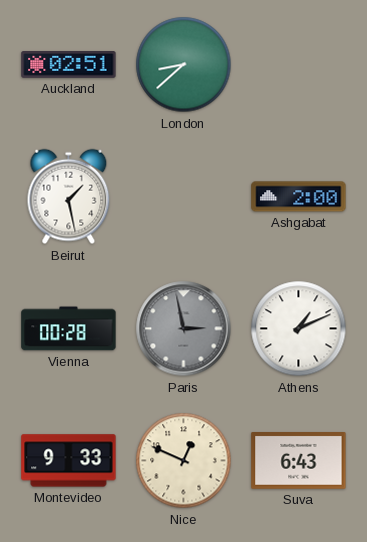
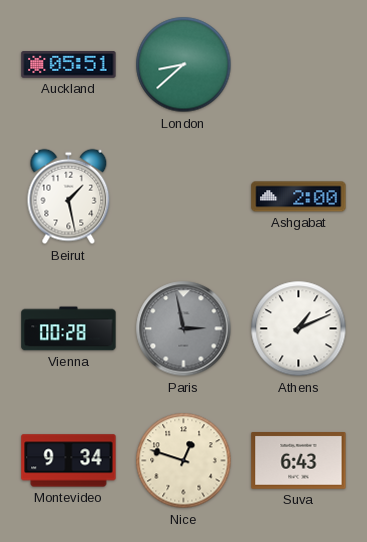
Auckland: 02:51 -> 05:51
Montevideo: 9:33 -> 9:34
Nice: 12:49 -> 12:48
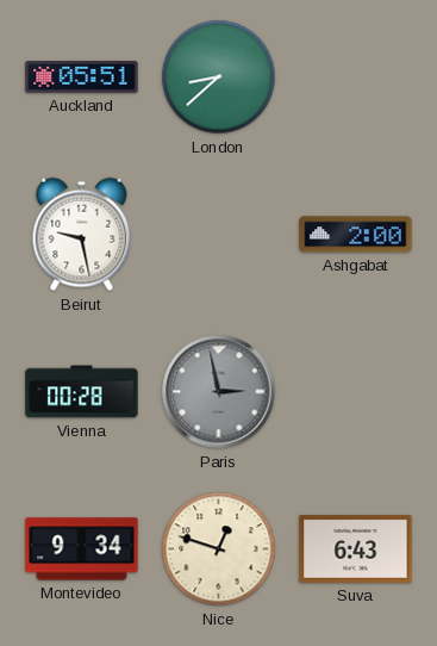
Beirut: 1:28 -> 9:28
Athens: 1:11 -> none
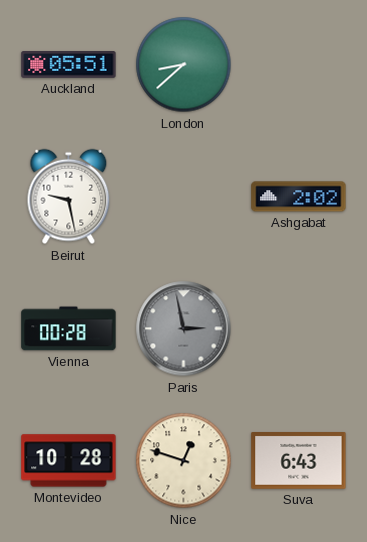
Ashgabat: 2:00 -> 2:02
Montevideo: 9:34 -> 10:28
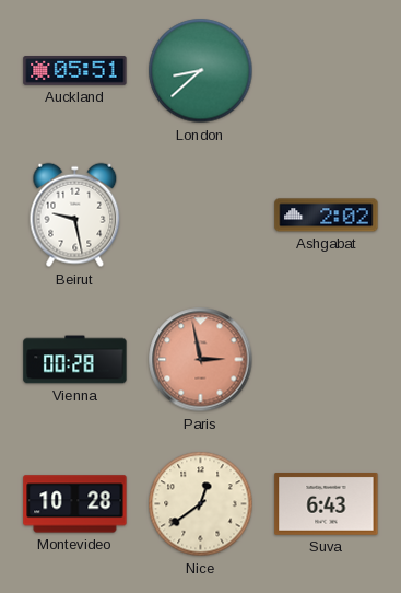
Paris dial: grey -> salmon
Nice: 12:48 -> 12:39
